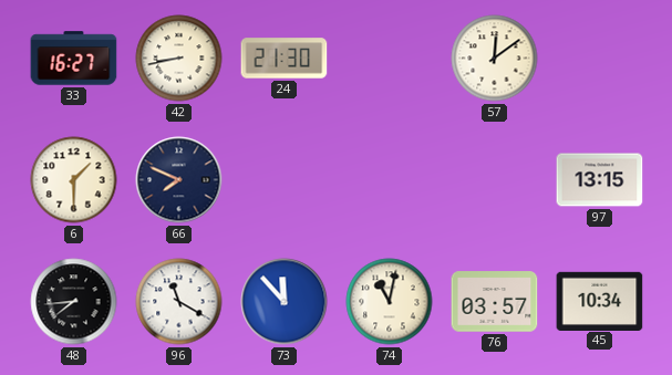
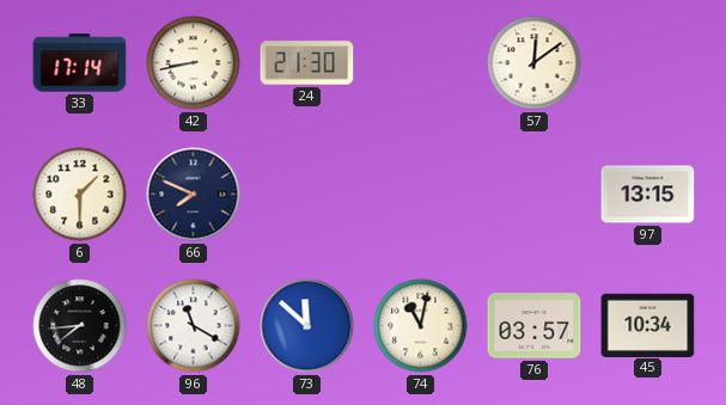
33: 16:27 -> 17:14
73: 11:53 -> 11:52
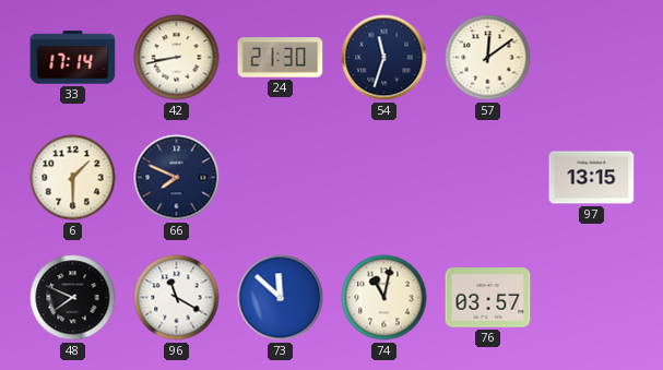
54: none -> 11:33
48: 7:44 -> 7:49
45: 10:34 -> none
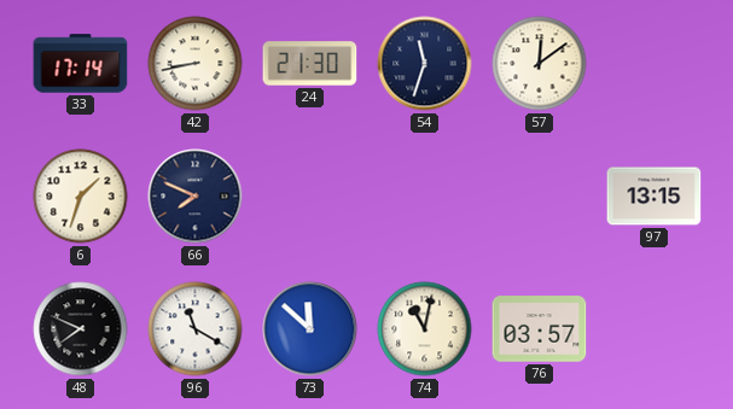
6: 1:30 -> 1:33
